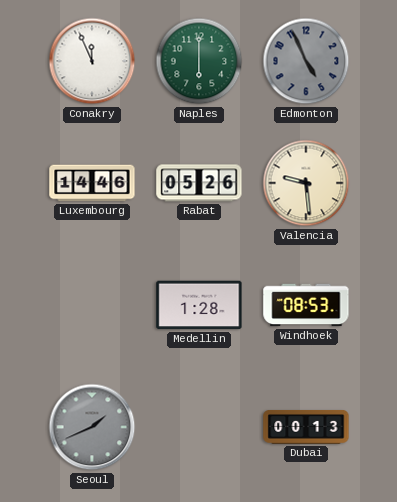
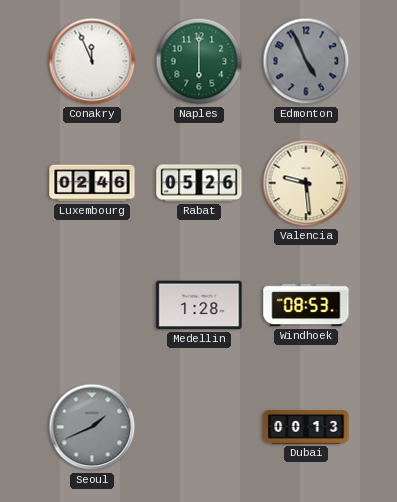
Luxembourg: 14:46 -> 02:46
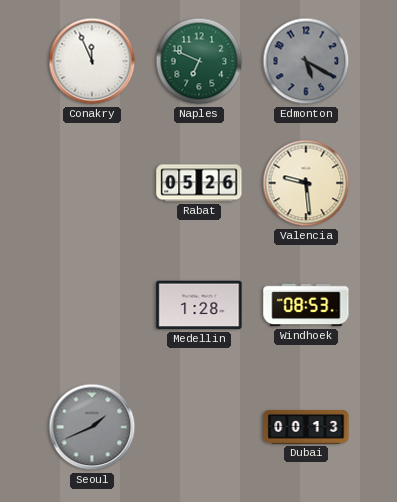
Naples: 6:00 -> 6:49
Edmonton: 4:56 -> 5:20
Luxembourg: 02:46 -> none
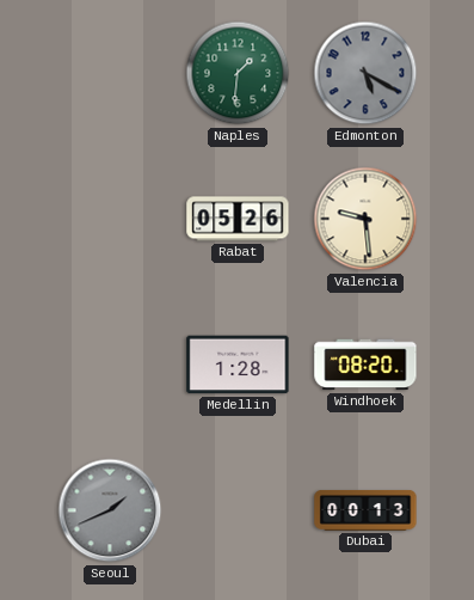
Conakry: 11:56 -> none
Naples: 6:49 -> 1:31
Windhoek: 08:53 -> 08:20
